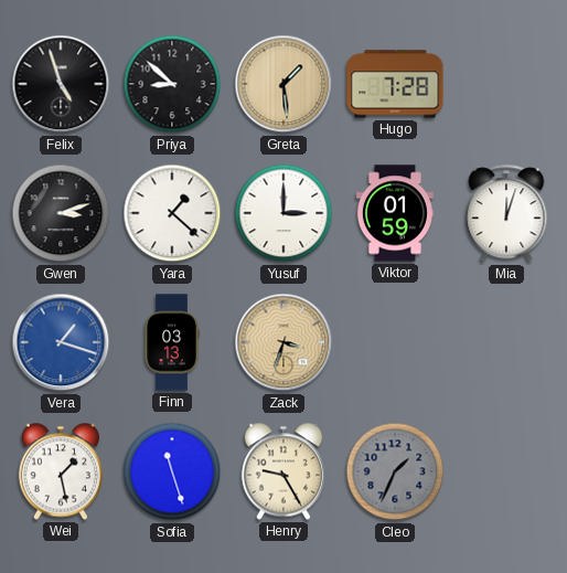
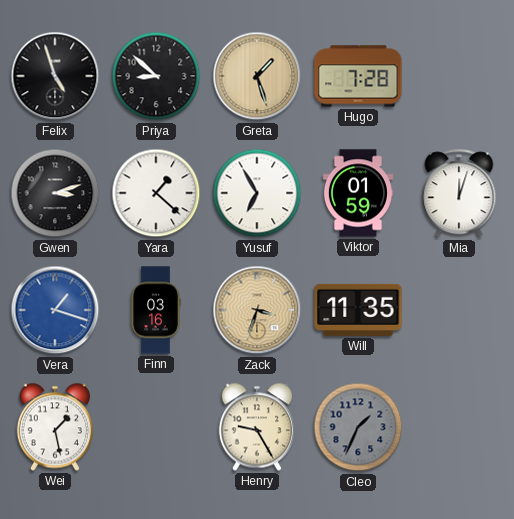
Greta: 1:29 -> 1:27
Yusuf: 3:00 -> 6:55
Finn: 03:13 -> 03:16
Will: none -> 11:35
Sofia: 11:27 -> none
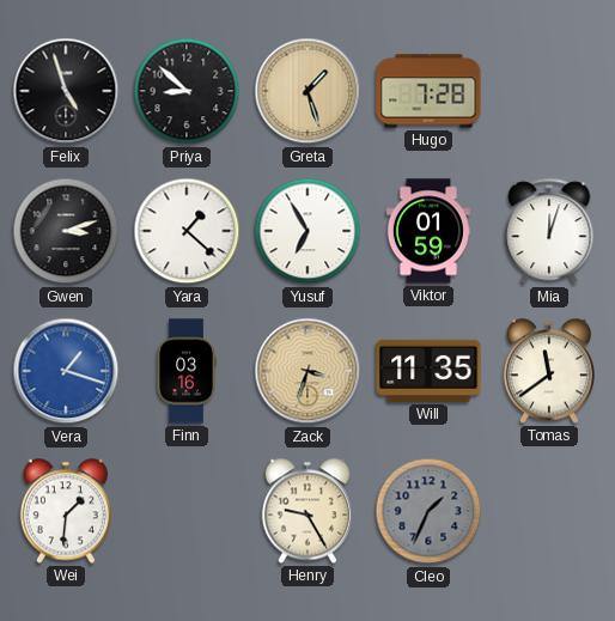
Tomas: none -> 11:39
Wei: 1:28 -> 1:31
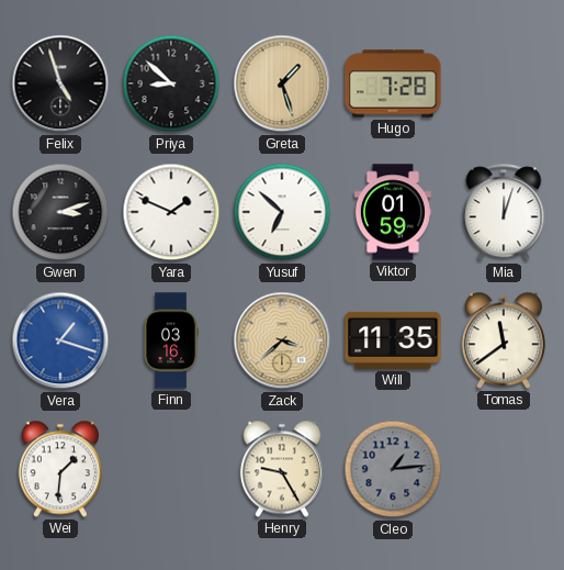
Yara: 1:22 -> 1:49
Yusuf: 6:55 -> 6:52
Zack: 3:33 -> 3:38
Cleo: 1:34 -> 1:14
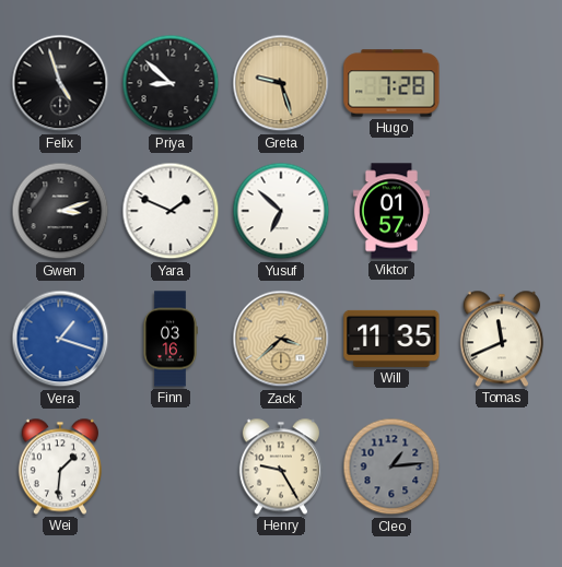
Greta: 1:27 -> 9:27
Viktor: 01:59 -> 01:57
Mia: 12:03 -> none
Tomas: 11:39 -> 11:41
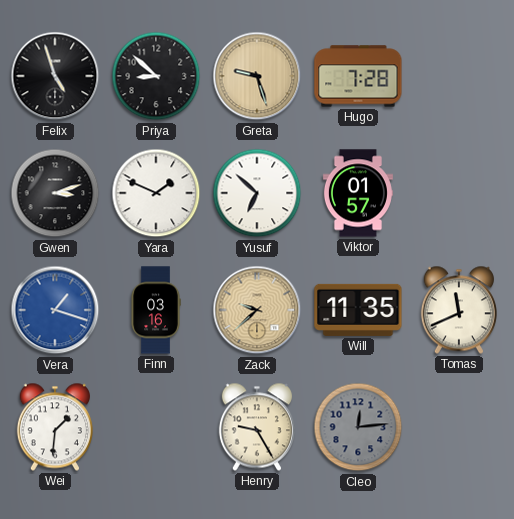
Zack: 3:38 -> 9:38
Cleo: 1:14 -> 12:14
